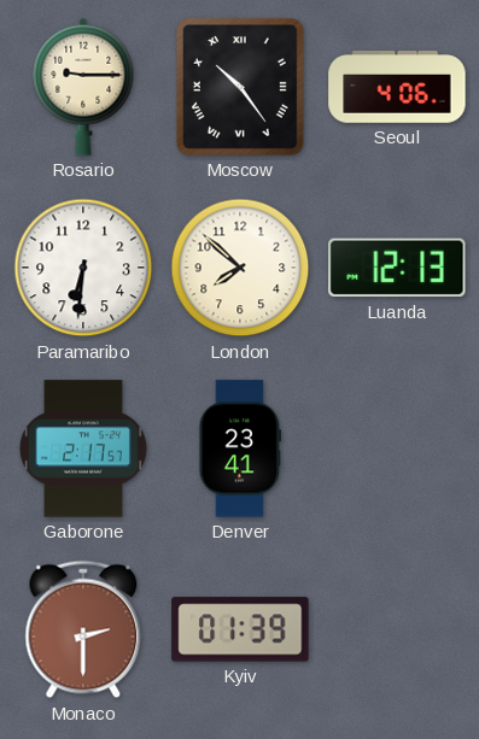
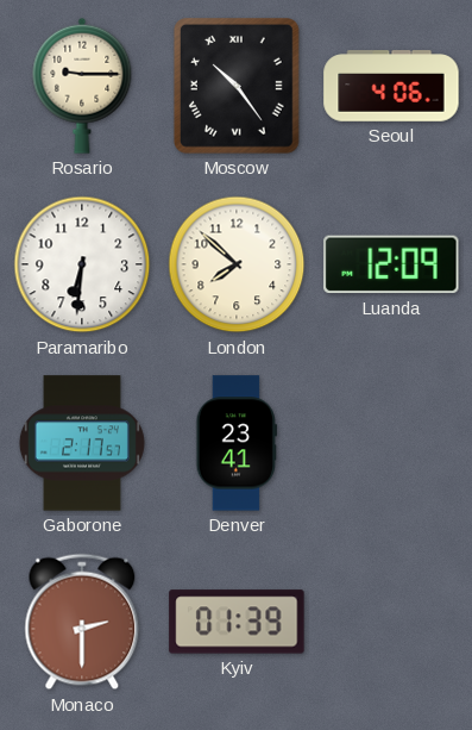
Luanda: 12:13 -> 12:09
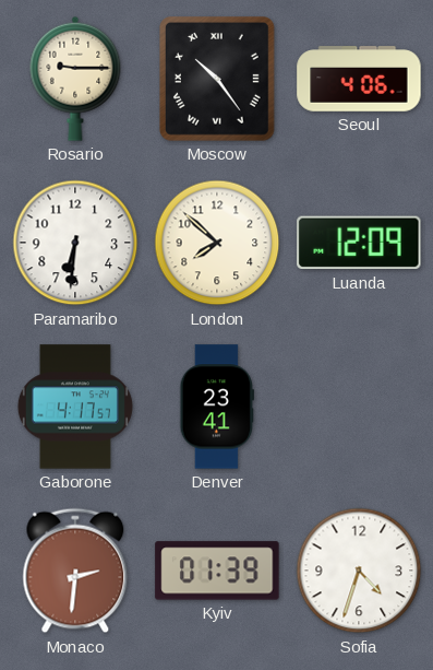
Gaborone: 2:17 -> 4:17
Monaco: 2:30 -> 2:31
Sofia: none -> 4:33
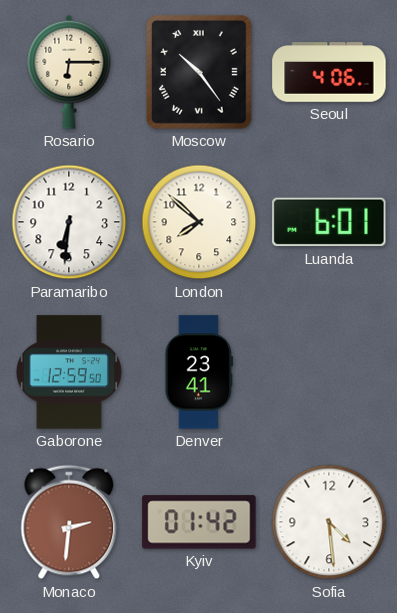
Rosario: 9:15 -> 6:15
Luanda: 12:09 -> 6:01
Gaborone: 4:17 -> 12:59
Kyiv: 01:39 -> 01:42
Sofia: 4:33 -> 4:29
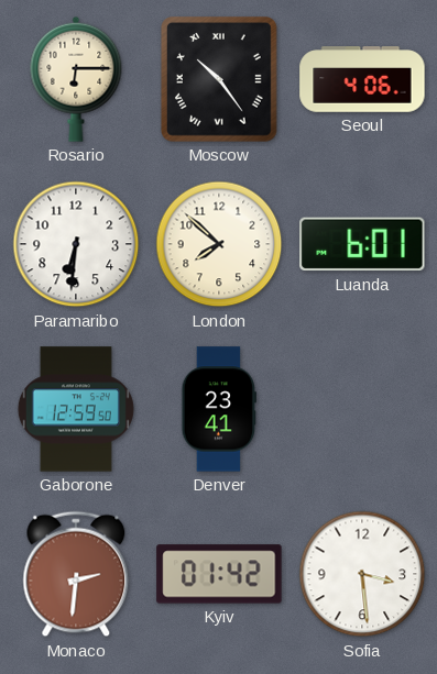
Sofia: 4:29 -> 3:29
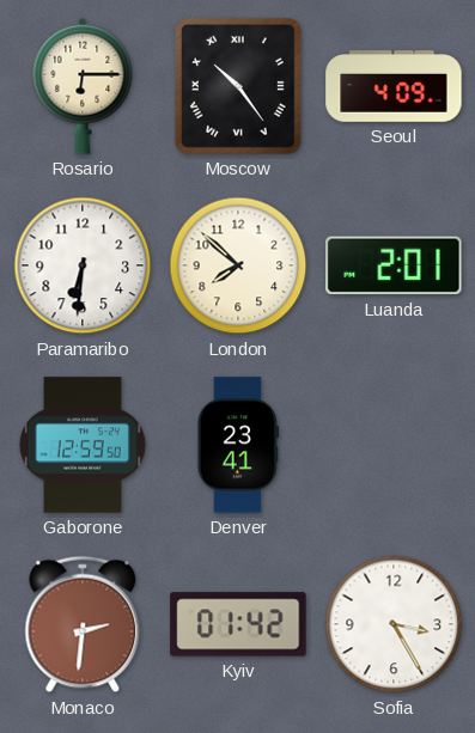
Seoul: 4:06 -> 4:09
Luanda: 6:01 -> 2:01
Sofia: 3:29 -> 3:25
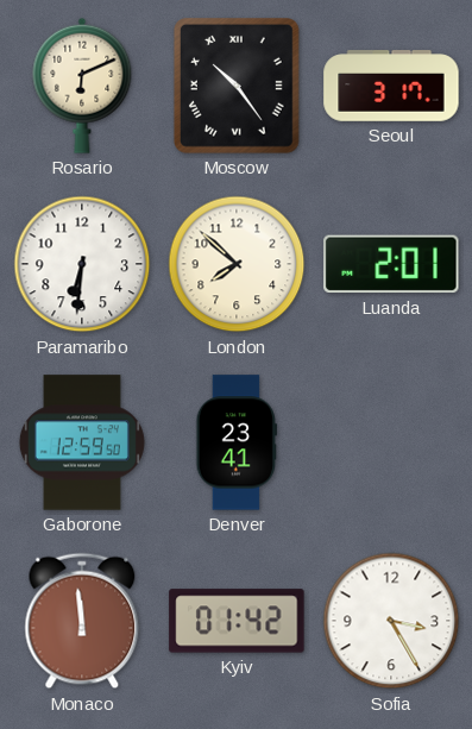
Rosario: 6:15 -> 6:11
Seoul: 4:09 -> 3:17
Monaco: 2:31 -> 11:59
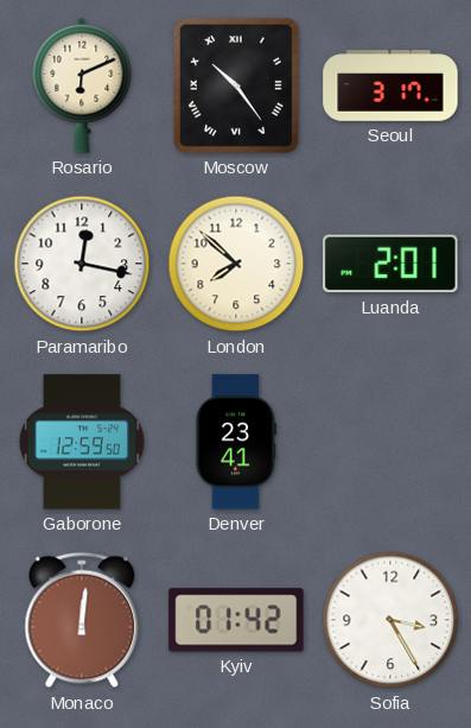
Paramaribo: 6:31 -> 12:17
Monaco: 11:59 -> 12:01
